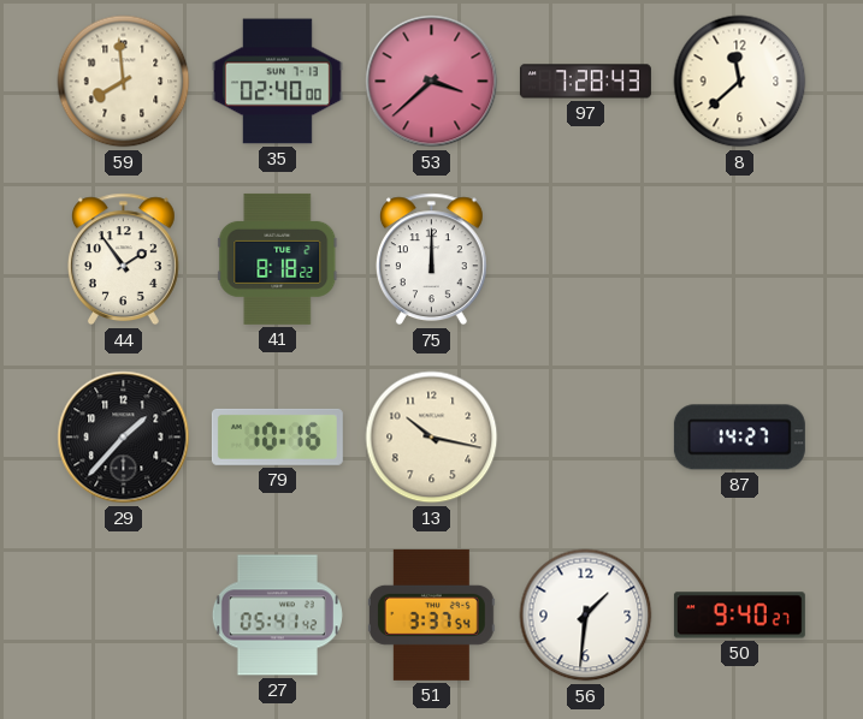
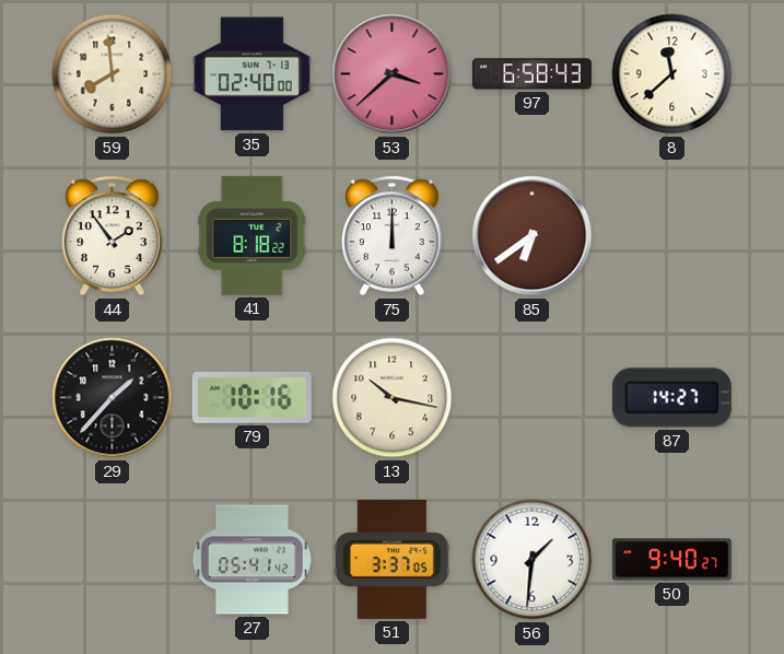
97: 7:28 -> 6:58
85: none -> 6:39
51: 3:37:54 -> 3:37:05
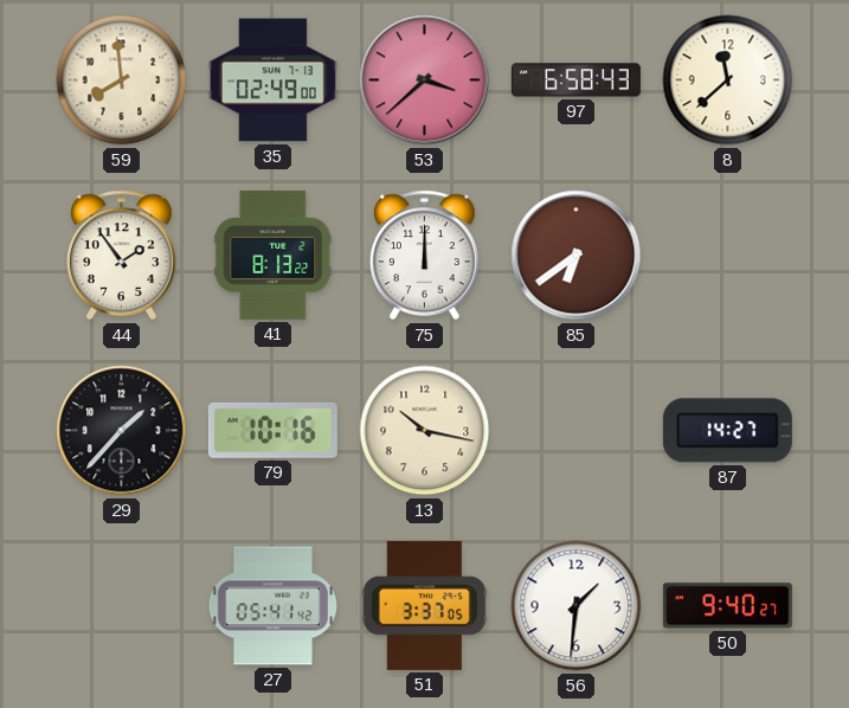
35: 02:40 -> 02:49
41: 8:18 -> 8:13
